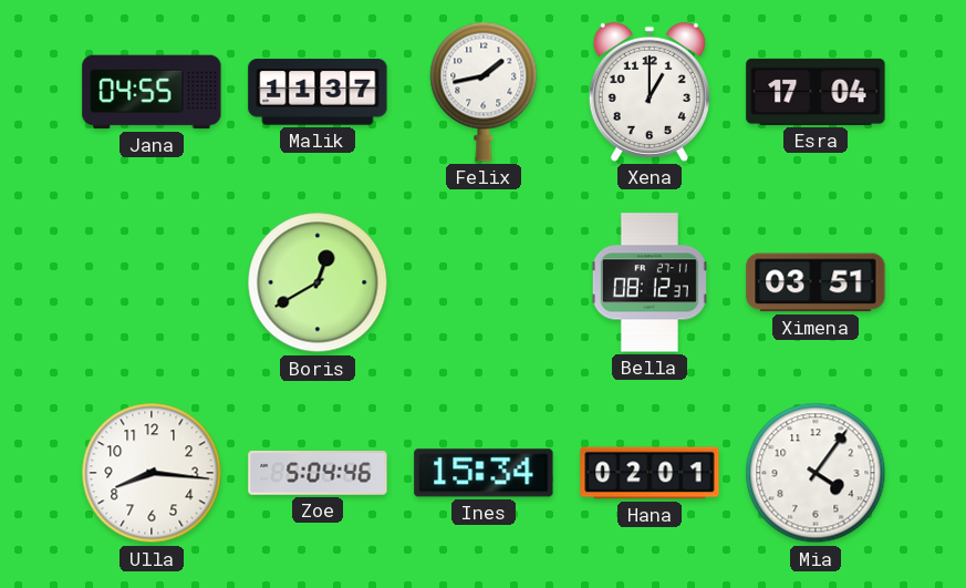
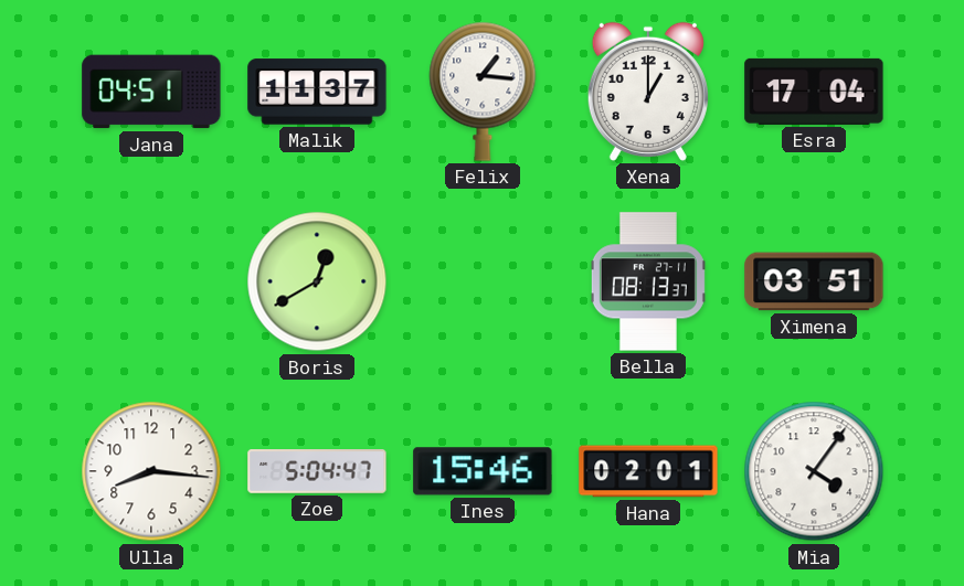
Jana: 04:55 -> 04:51
Felix: 1:43 -> 1:16
Bella: 08:12 -> 08:13
Zoe: 5:04:46 -> 5:04:47
Ines: 15:34 -> 15:46
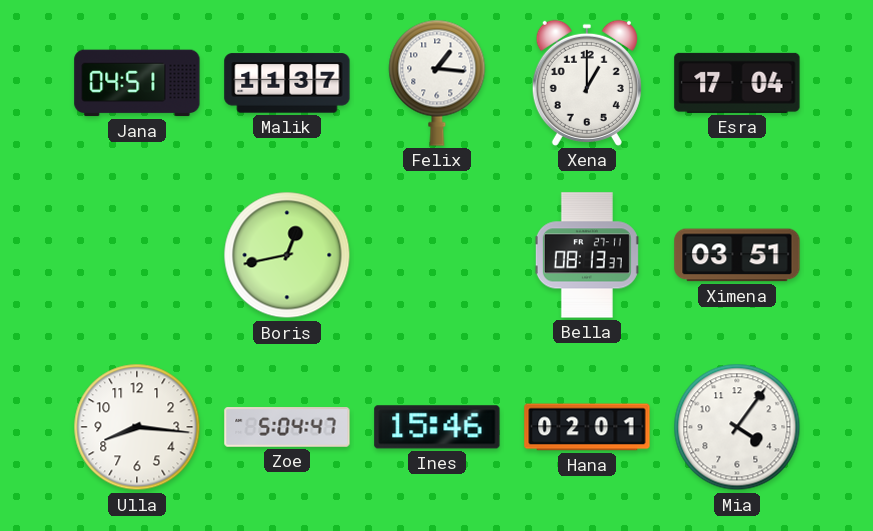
Boris: 12:40 -> 12:43
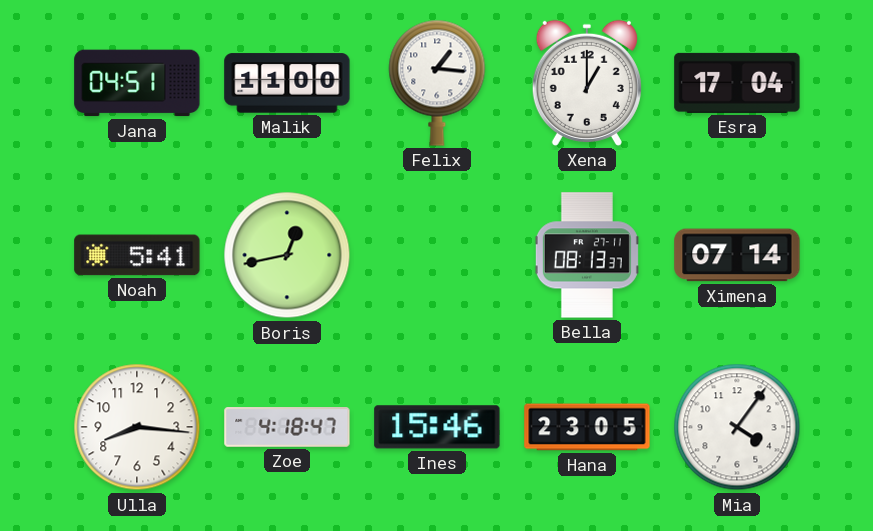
Malik: 11:37 -> 11:00
Noah: none -> 5:41
Ximena: 03:51 -> 07:14
Zoe: 5:04 -> 4:18
Hana: 02:01 -> 23:05
